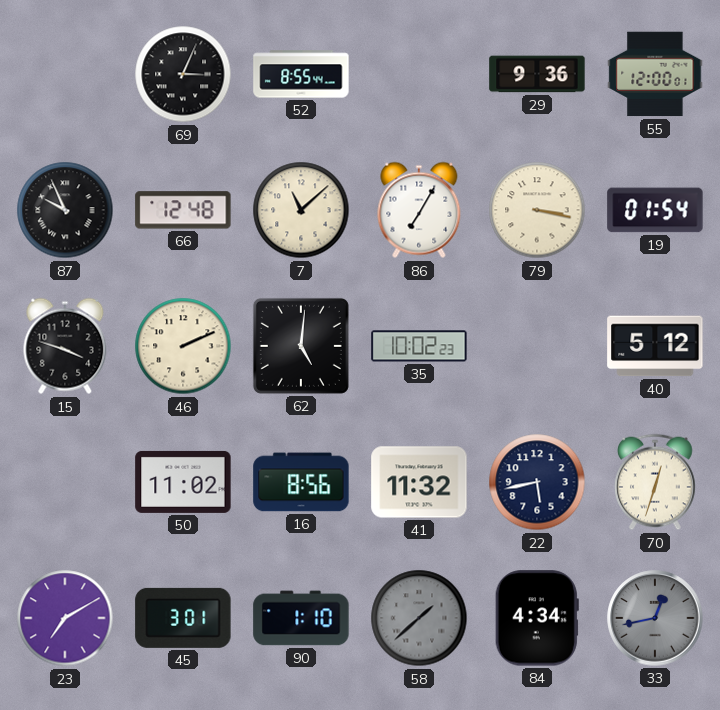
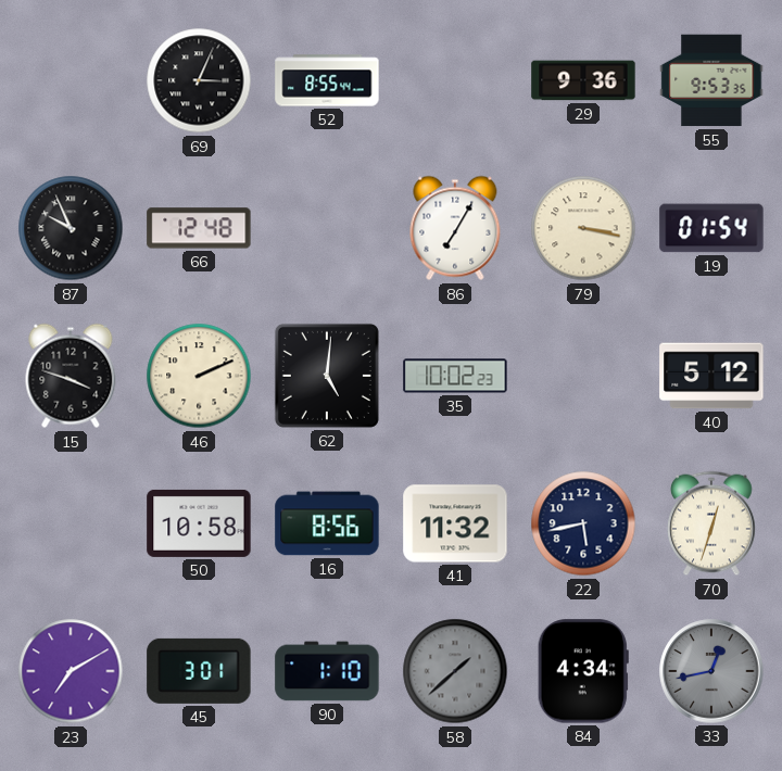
55: 12:00 -> 9:53
7: 11:08 -> none
50: 11:02 -> 10:58
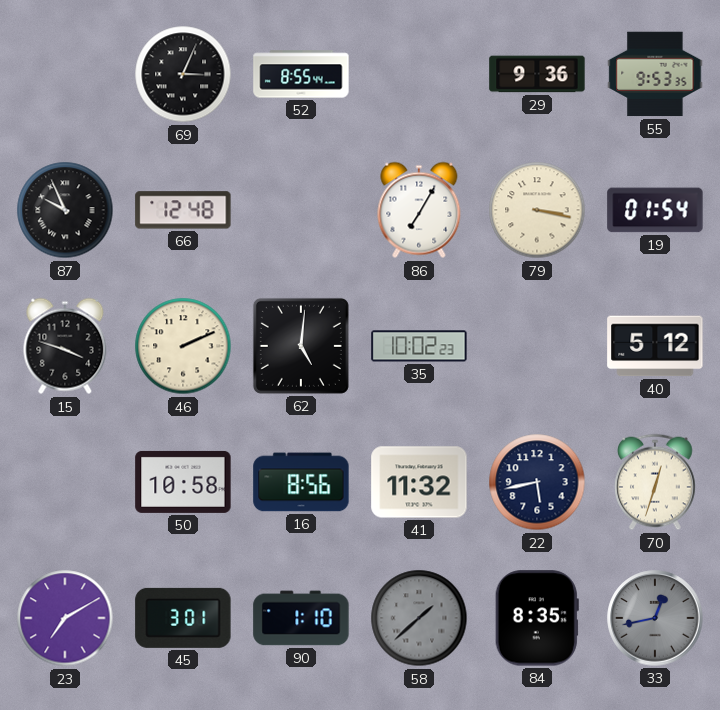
84: 4:34 -> 8:35
